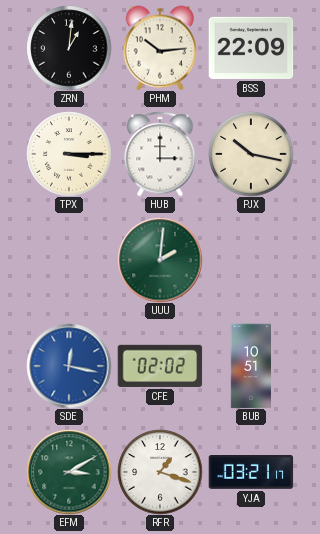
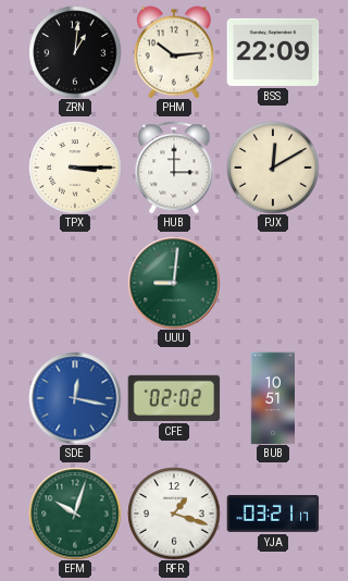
PJX: 10:17 -> 12:10
UUU: 2:01 -> 9:01
EFM: 3:10 -> 10:03
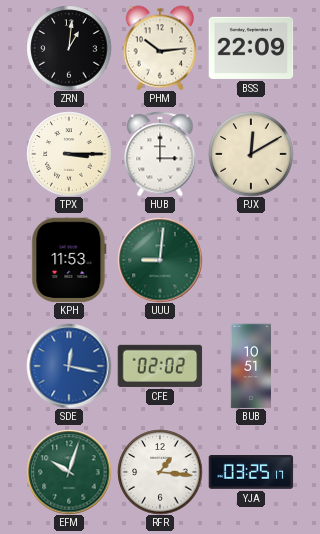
KPH: none -> 11:53
RFR: 1:18 -> 1:16
YJA: 03:21 -> 03:25
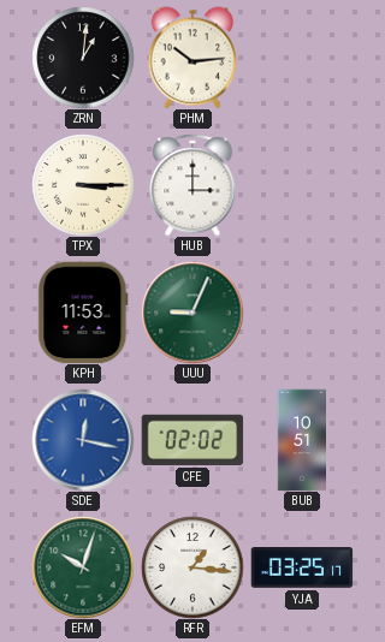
BSS: 22:09 -> none
PJX: 12:10 -> none
UUU: 9:01 -> 9:04
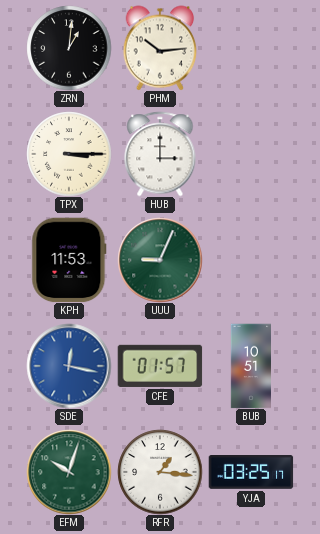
CFE: 02:02 -> 01:57
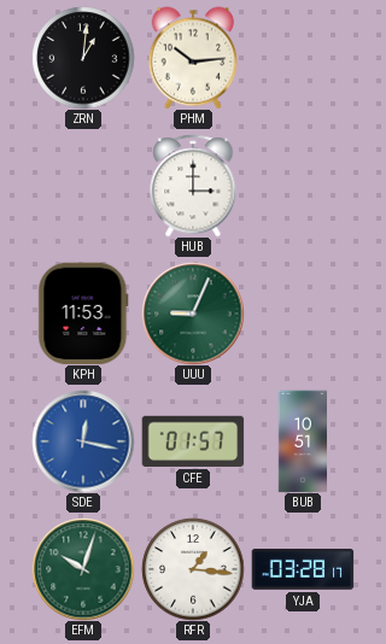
TPX: 3:15 -> none
YJA: 03:25 -> 03:28
